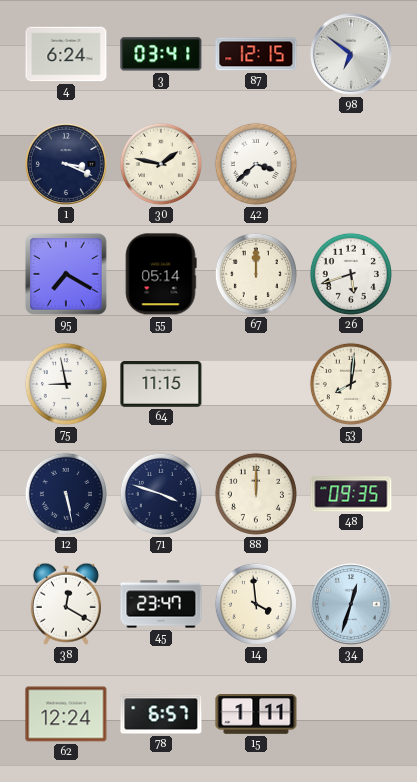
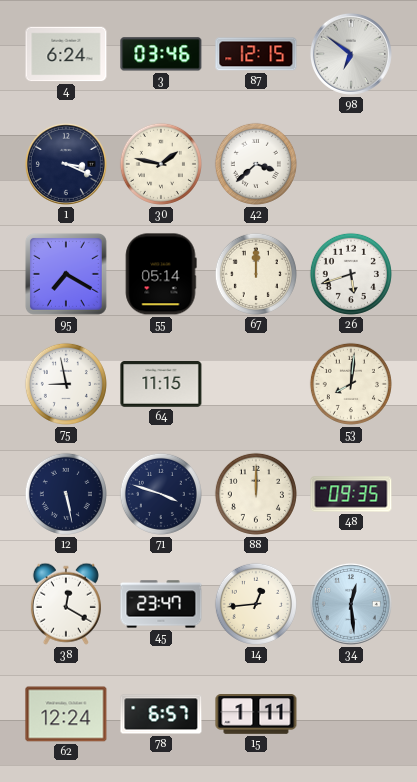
3: 03:41 -> 03:46
14: 3:59 -> 12:44
34: 12:33 -> 12:29
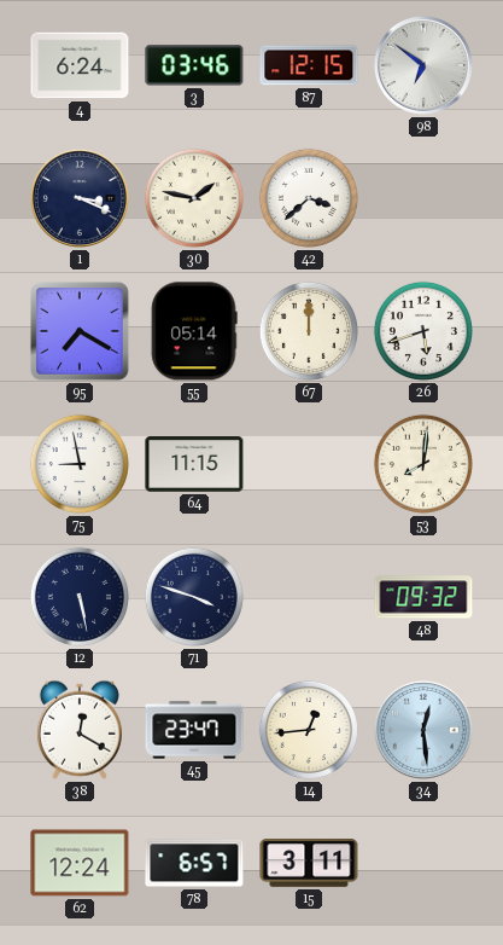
88: 12:00 -> none
48: 09:35 -> 09:32
15: 1:11 -> 3:11
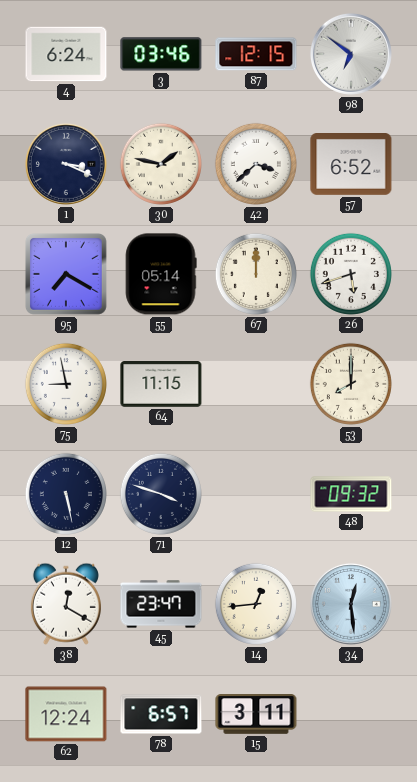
57: none -> 6:52
53: 8:01 -> 8:00
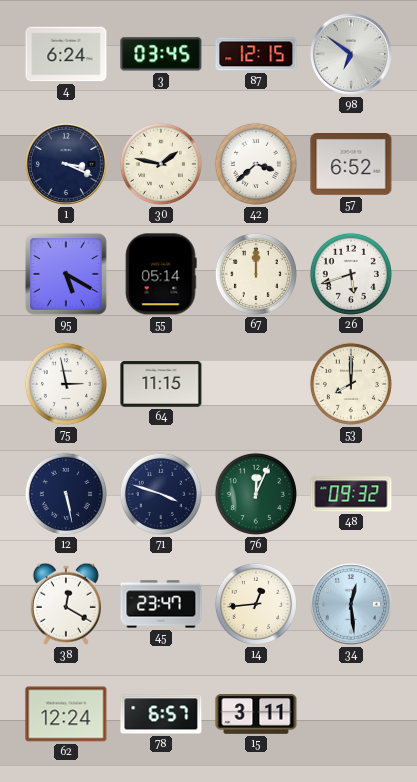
3: 03:46 -> 03:45
95: 7:20 -> 5:20
75: 8:58 -> 2:58
76: none -> 12:04
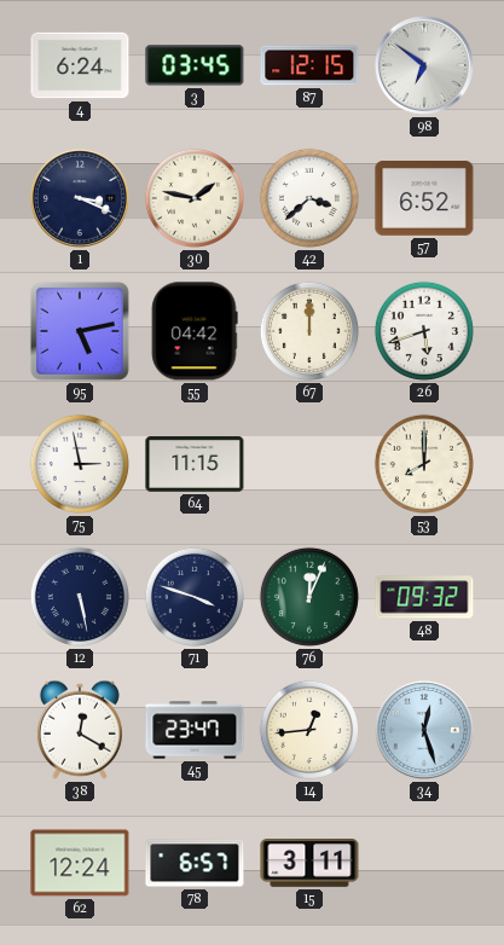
95: 5:20 -> 5:13
55: 05:14 -> 04:42
34: 12:29 -> 12:27
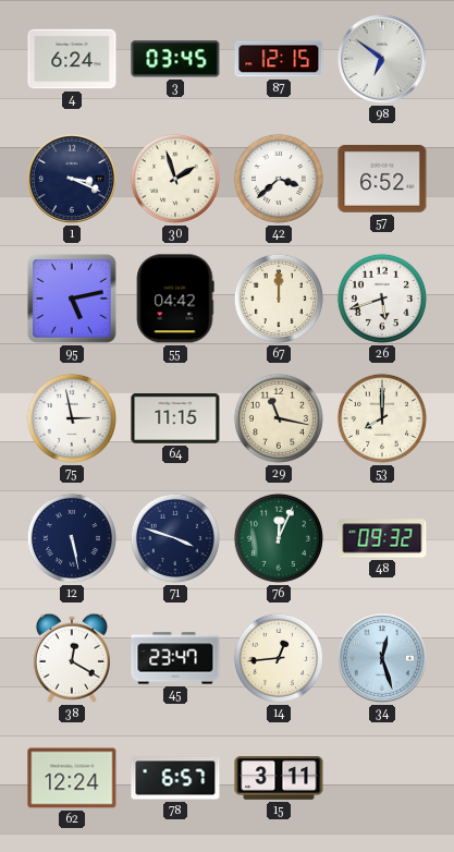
30: 1:47 -> 1:57
29: none -> 11:17
